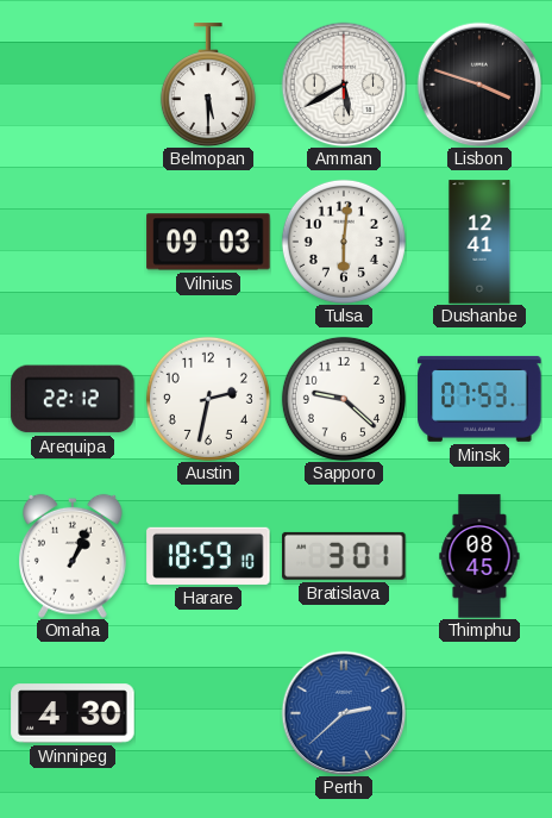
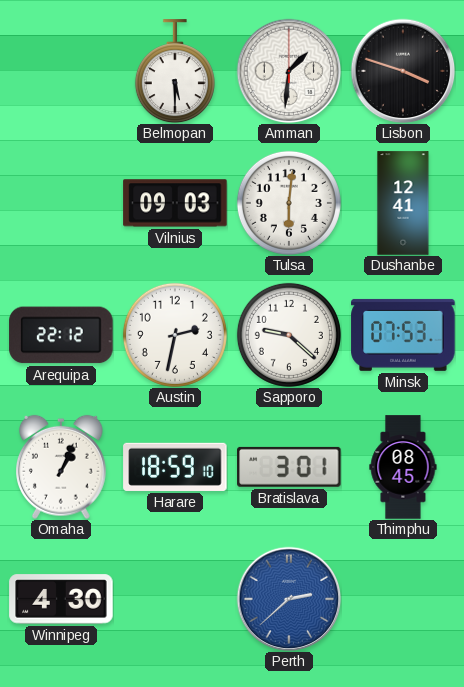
Amman: 5:40 -> 1:31
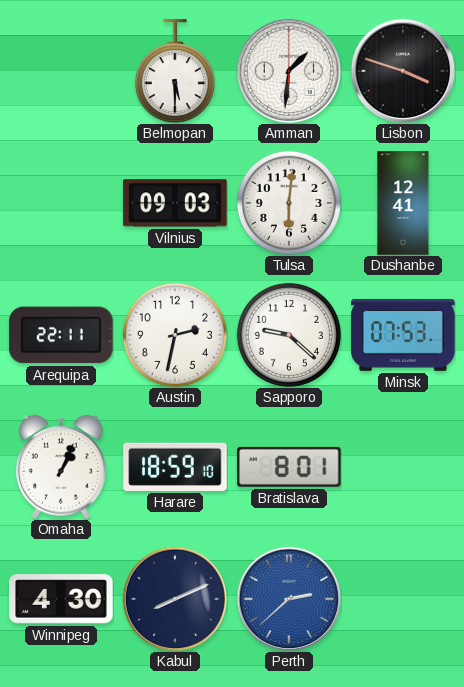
Arequipa: 22:12 -> 22:11
Bratislava: 3:01 -> 8:01
Thimphu: 08:45 -> none
Kabul: none -> 8:11
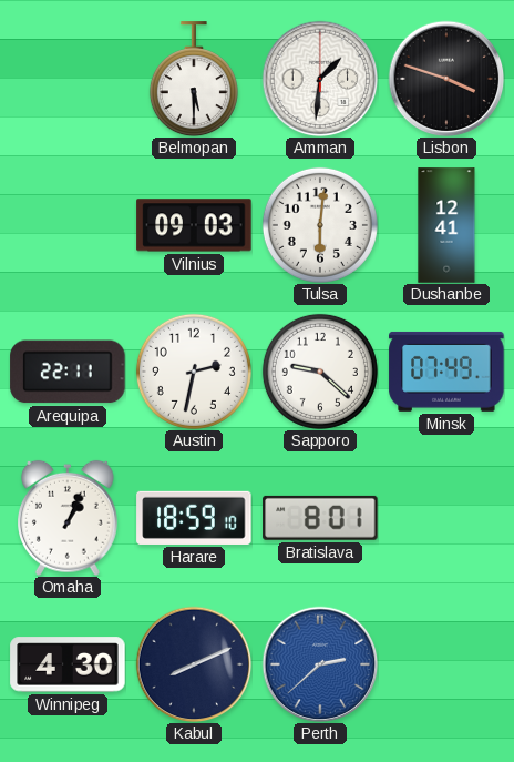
Minsk: 07:53 -> 07:49
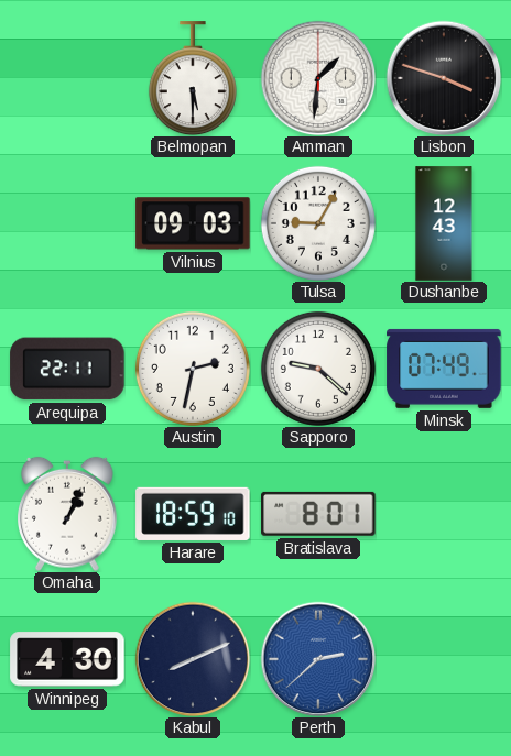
Tulsa: 6:01 -> 9:05
Dushanbe: 12:41 -> 12:43
